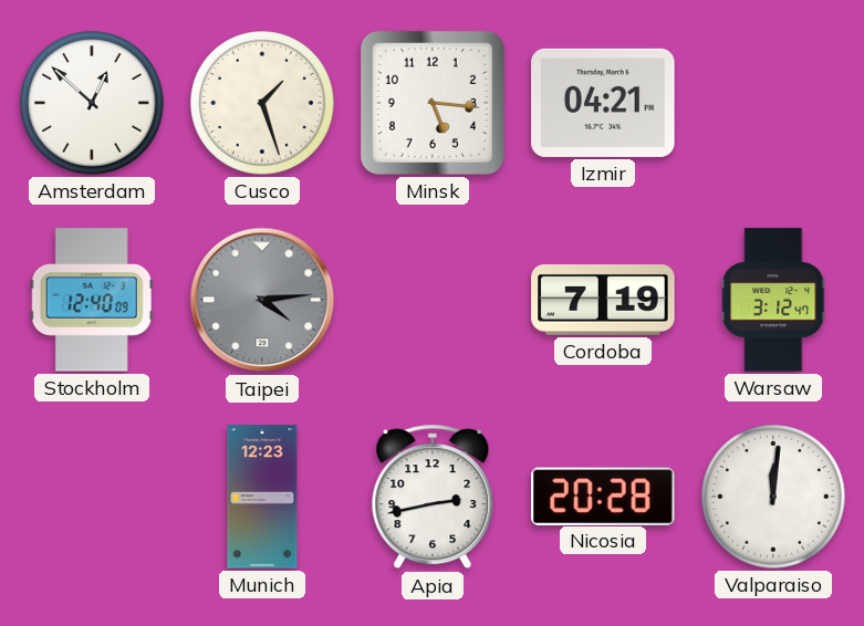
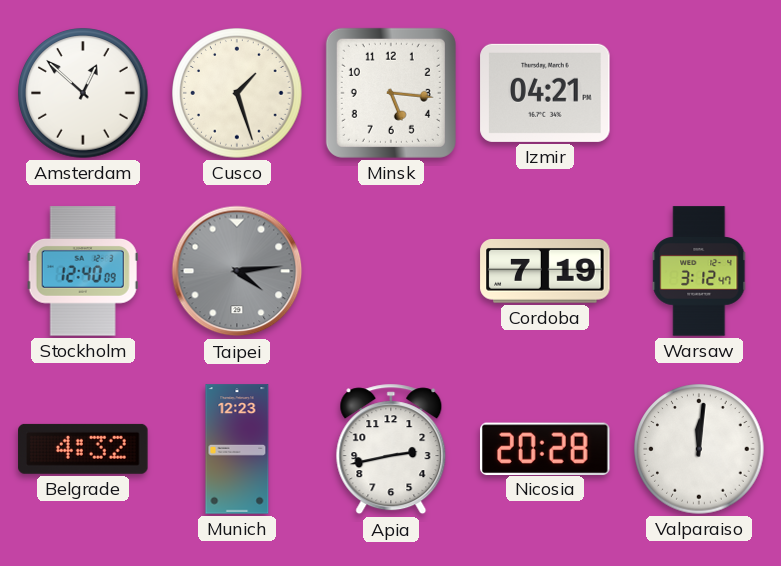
Belgrade: none -> 4:32
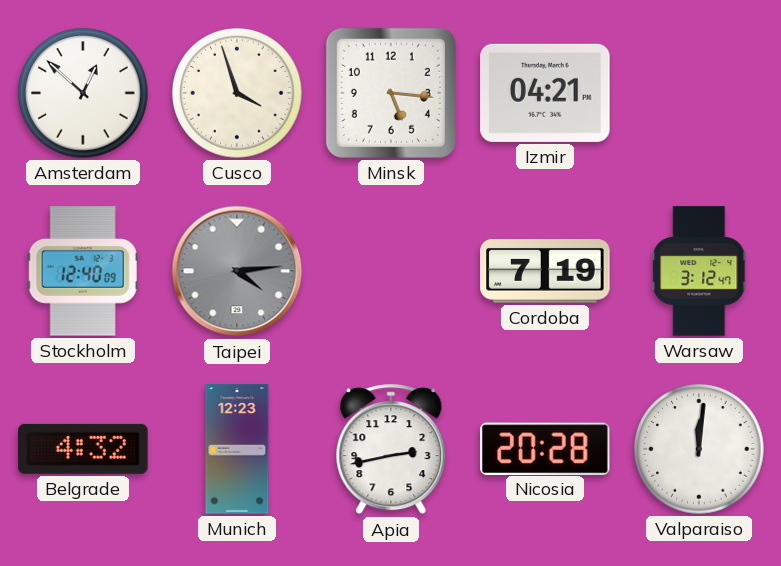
Cusco: 1:27 -> 3:57
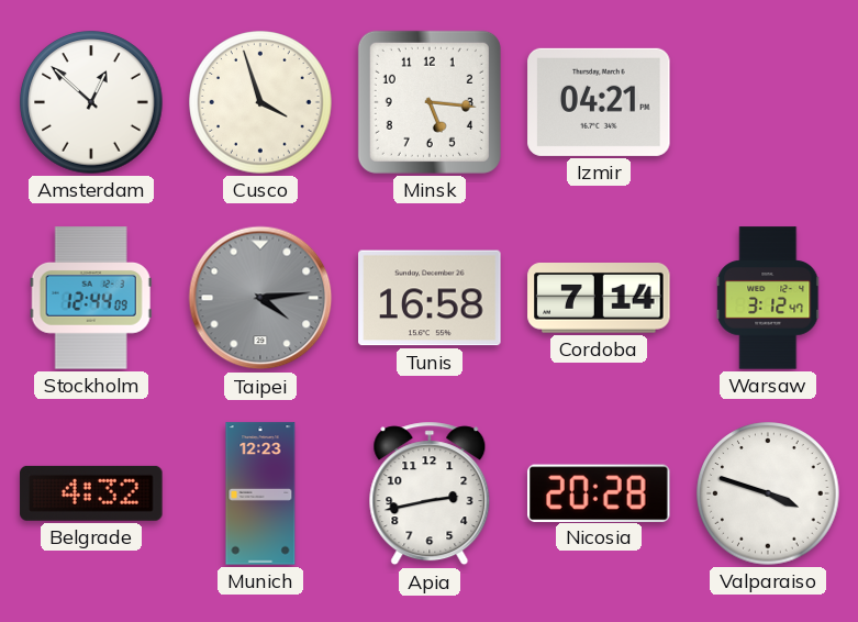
Stockholm: 12:40 -> 12:44
Tunis: none -> 16:58
Cordoba: 7:19 -> 7:14
Valparaiso: 12:01 -> 3:48
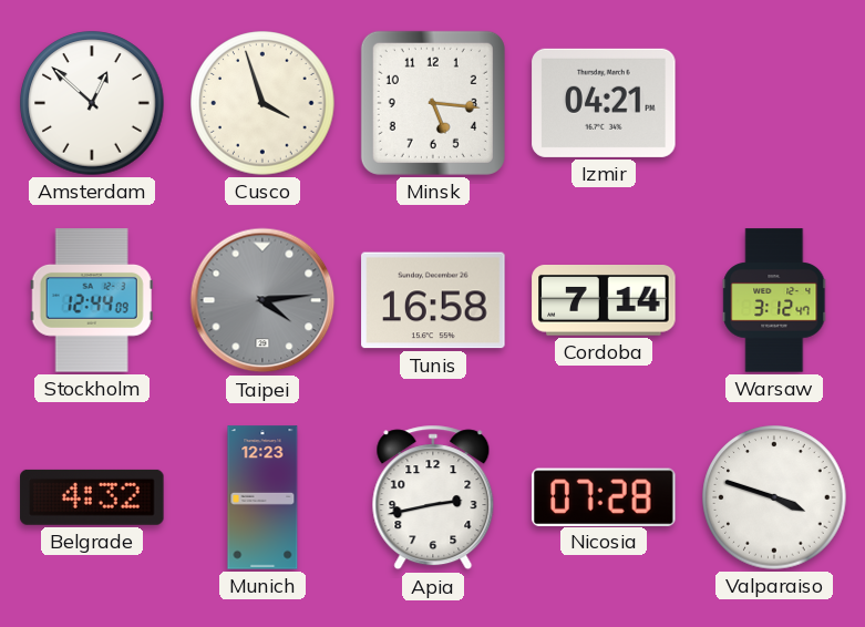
Nicosia: 20:28 -> 07:28
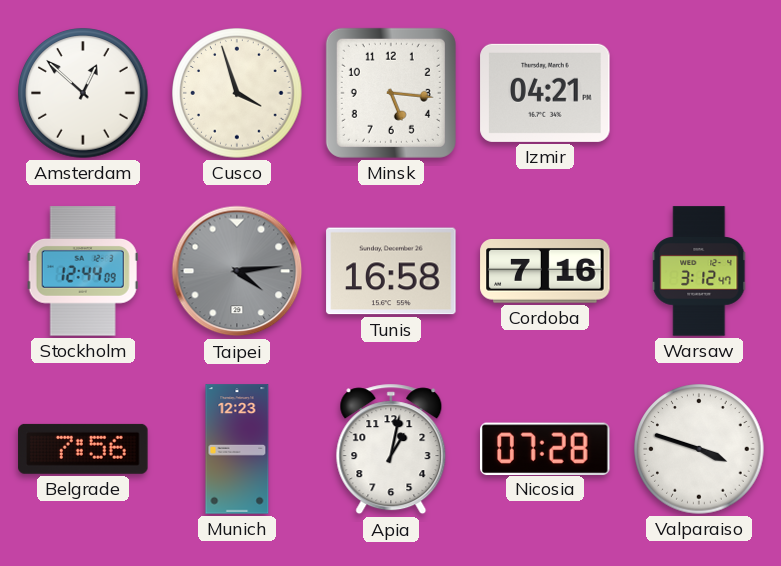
Cordoba: 7:14 -> 7:16
Belgrade: 4:32 -> 7:56
Apia: 2:43 -> 1:02
